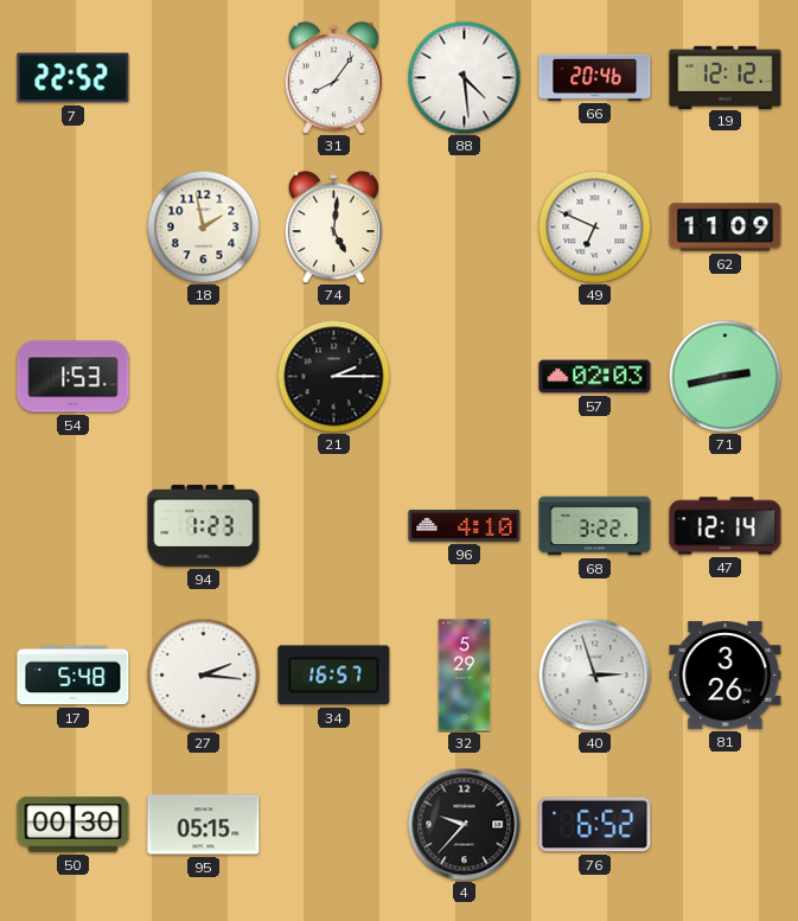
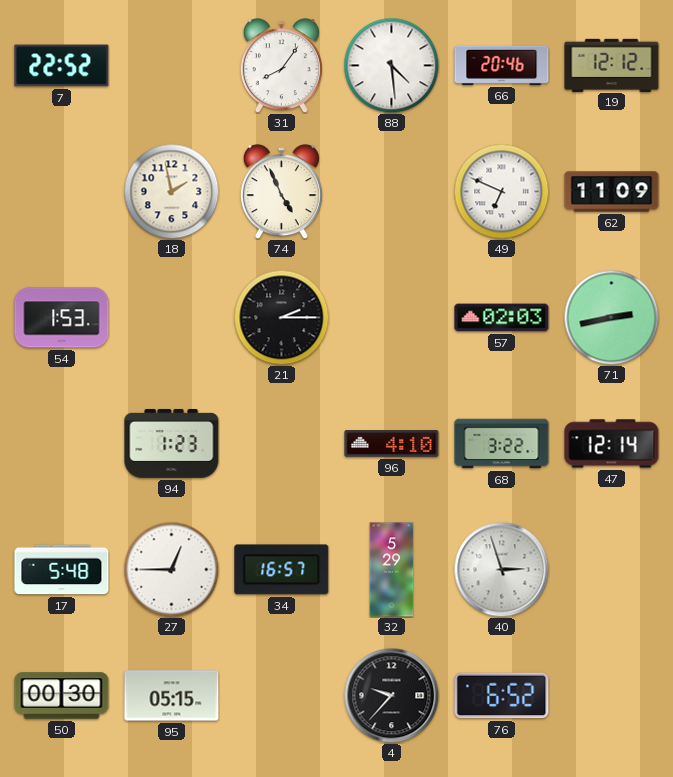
74: 5:01 -> 4:56
27: 2:16 -> 12:45
81: 3:26 -> none
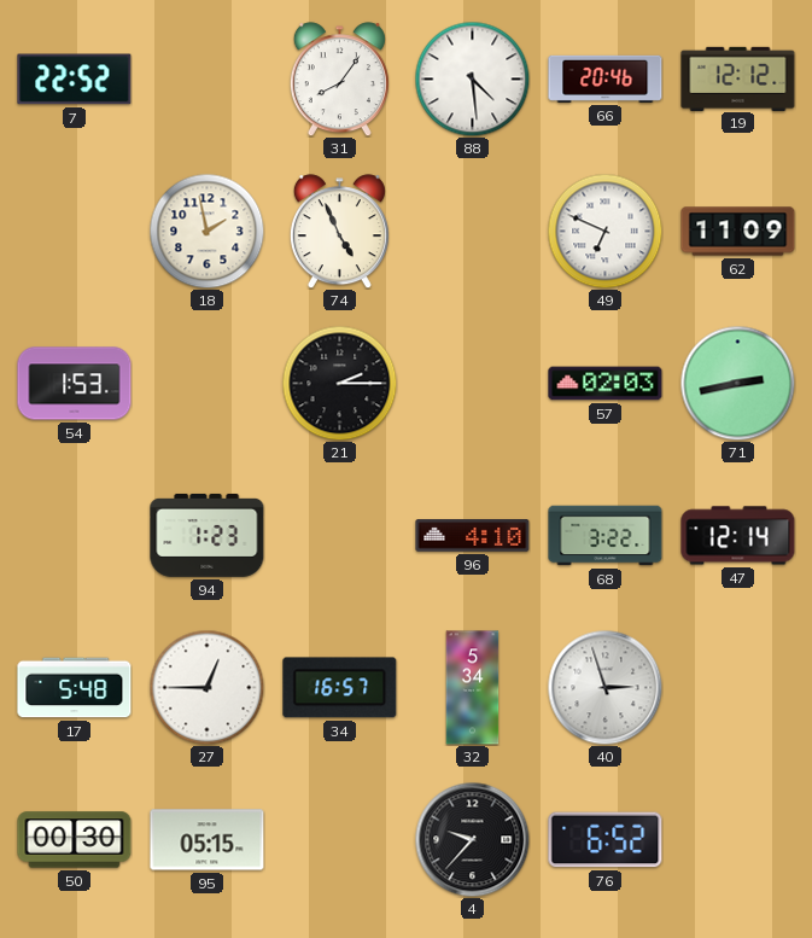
32: 5:29 -> 5:34
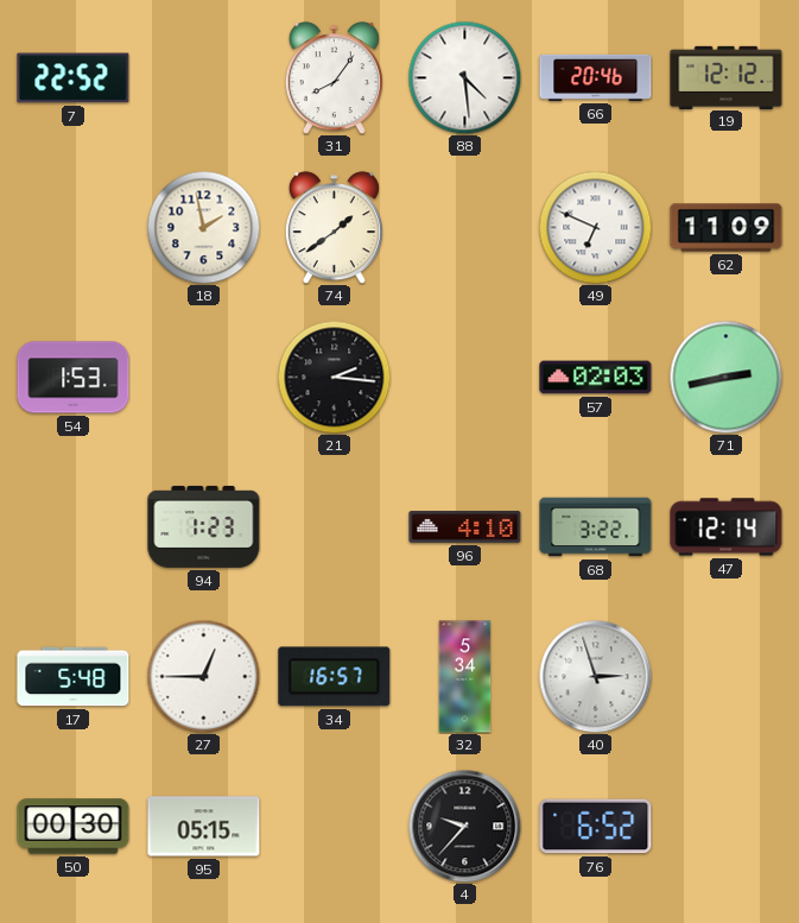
74: 4:56 -> 1:39
21: 2:15 -> 2:16
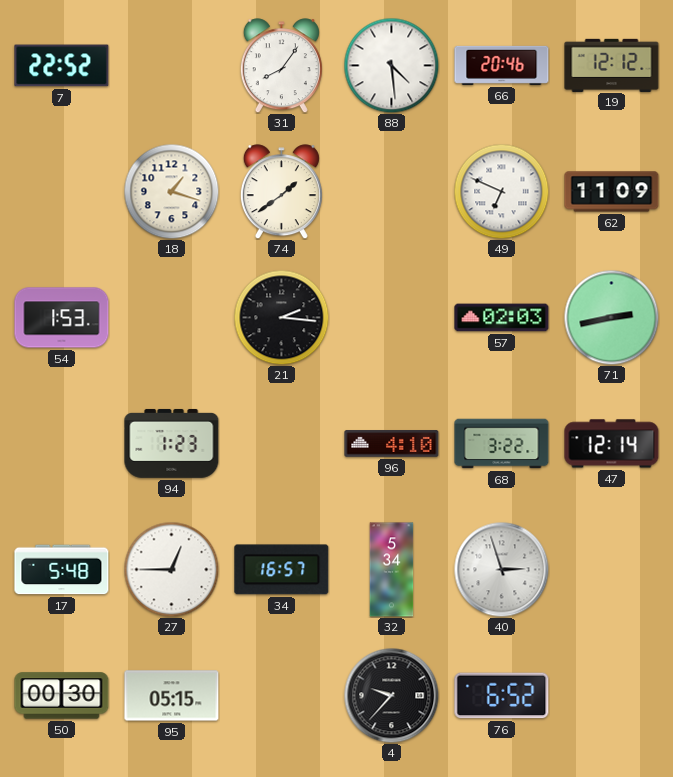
18: 1:58 -> 1:18
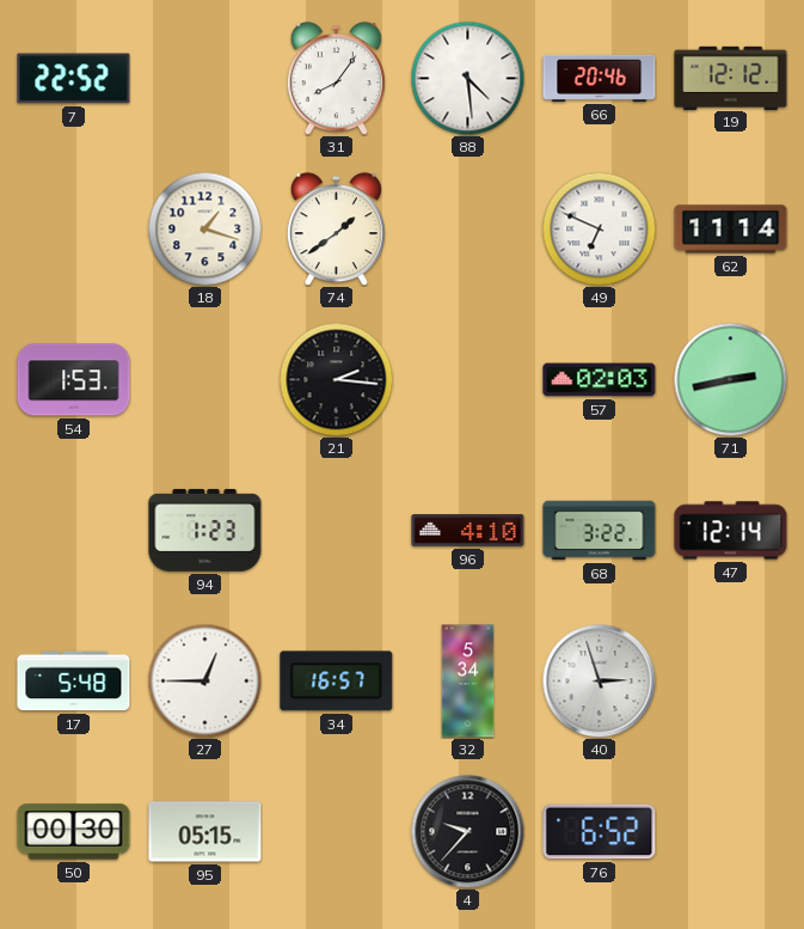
62: 11:09 -> 11:14
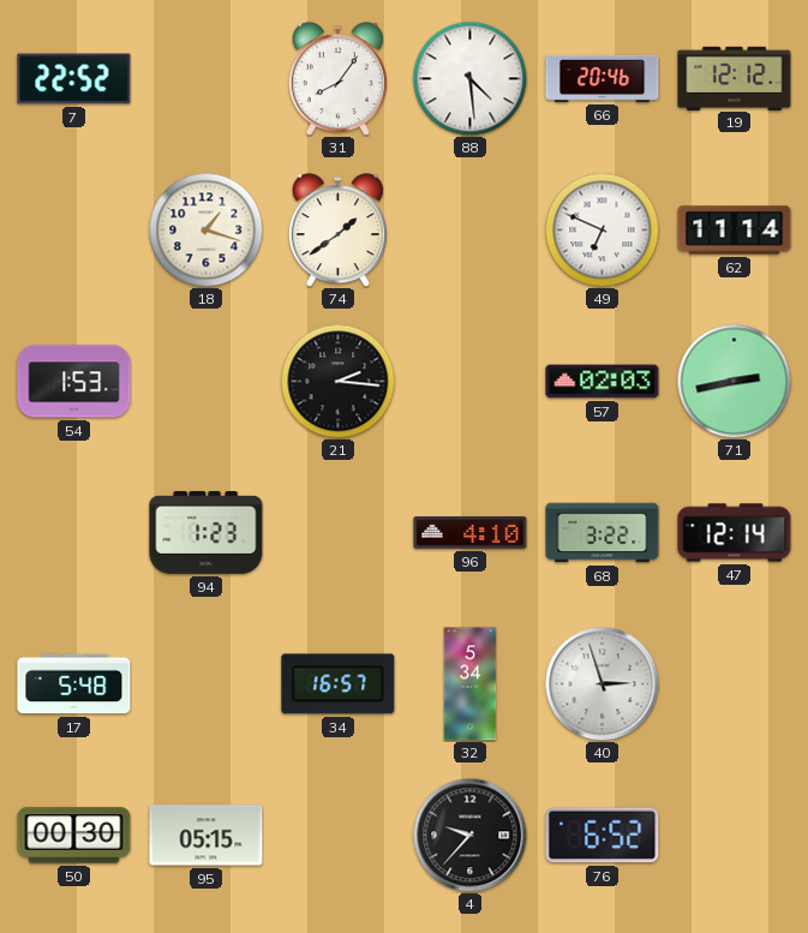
27: 12:45 -> none
